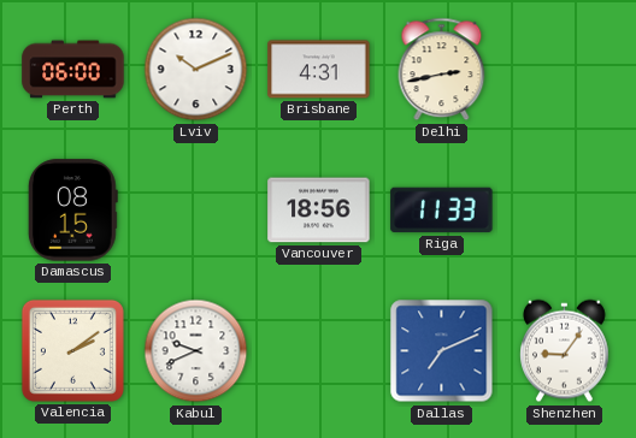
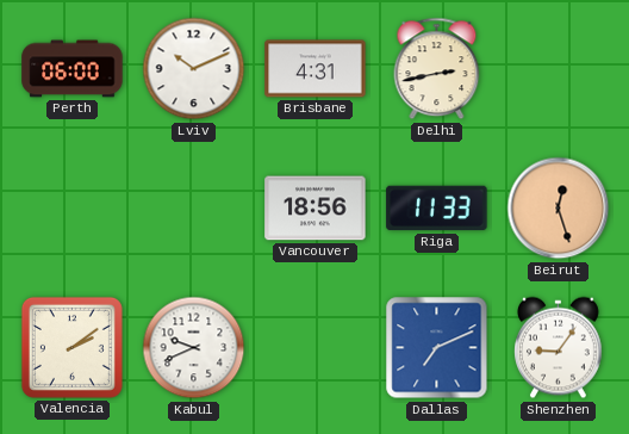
Damascus: 08:15 -> none
Beirut: none -> 12:27
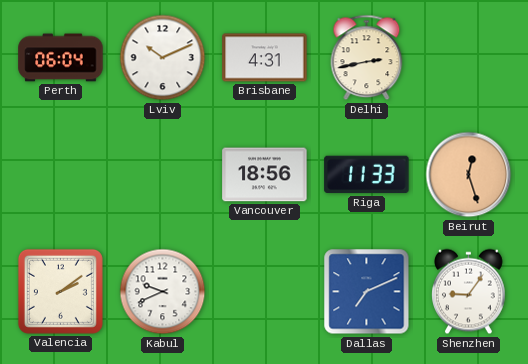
Perth: 06:00 -> 06:04
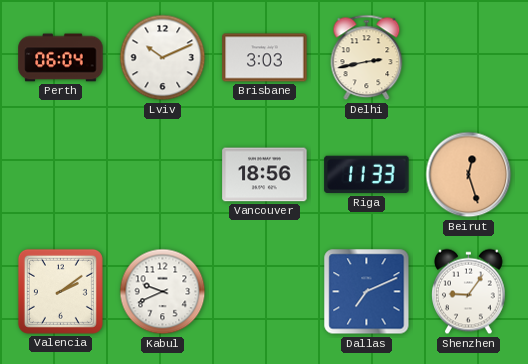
Brisbane: 4:31 -> 3:03
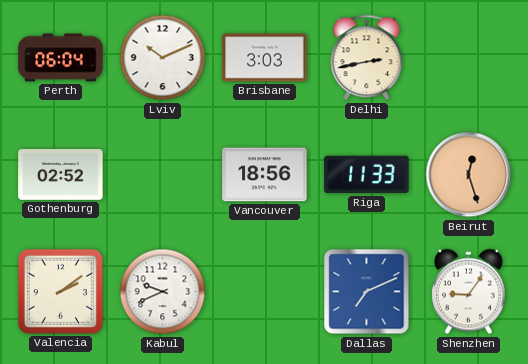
Gothenburg: none -> 02:52
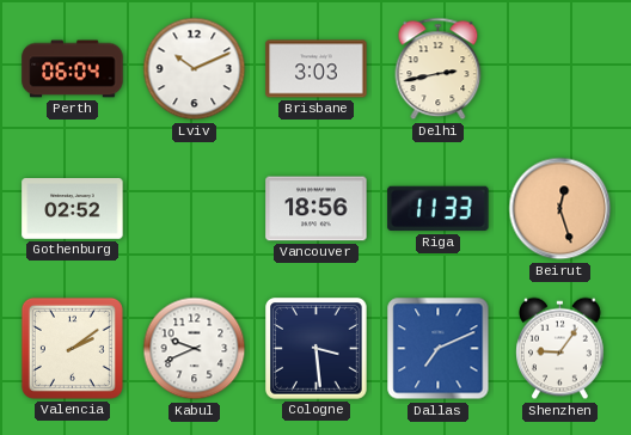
Cologne: none -> 3:29
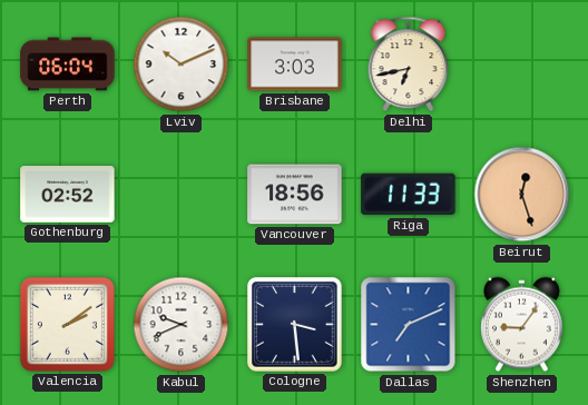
Delhi: 2:43 -> 6:43
